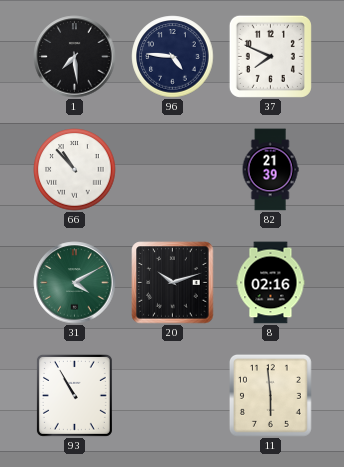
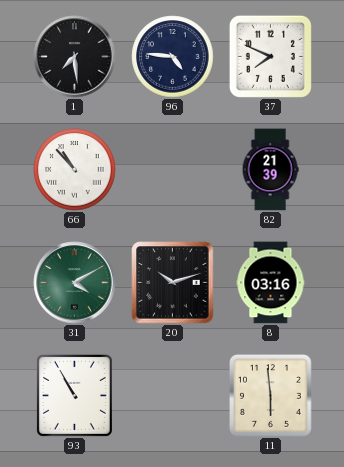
8: 02:16 -> 03:16
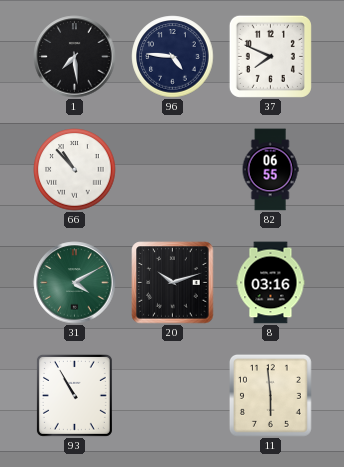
82: 21:39 -> 06:55
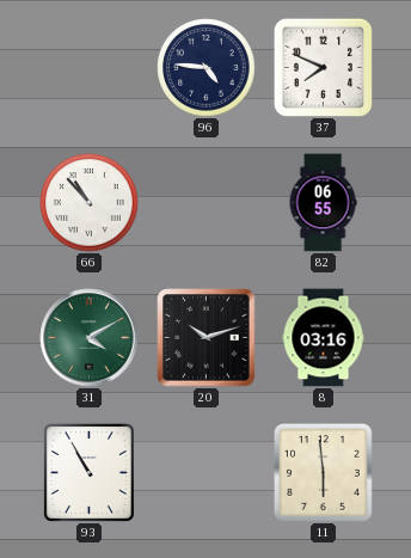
1: 7:29 -> none
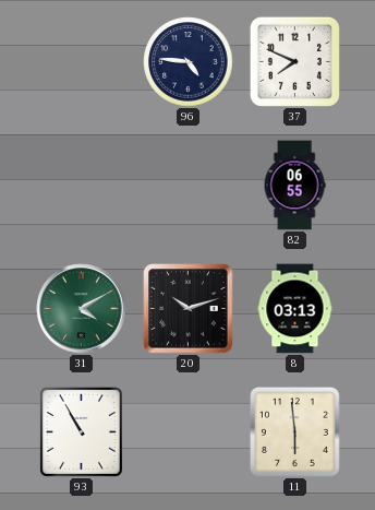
66: 10:53 -> none
8: 03:16 -> 03:13
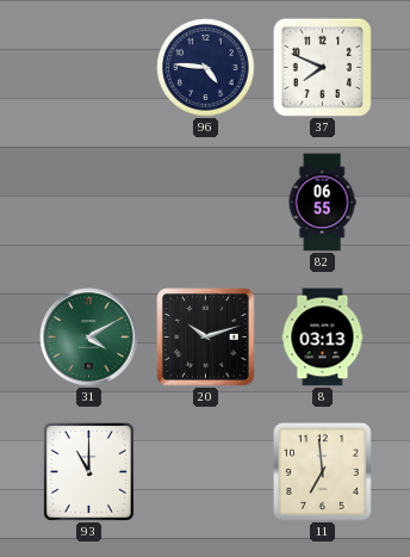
93: 10:55 -> 11:00
11: 5:59 -> 6:59
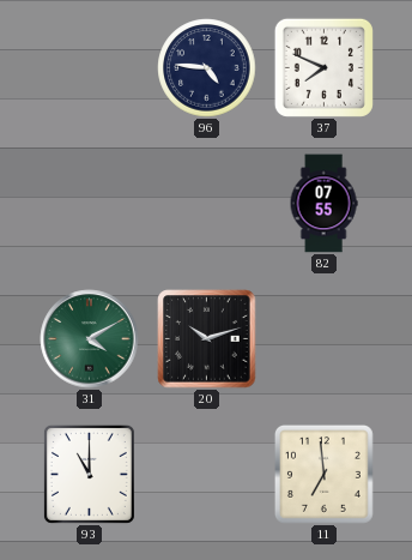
82: 06:55 -> 07:55
8: 03:13 -> none
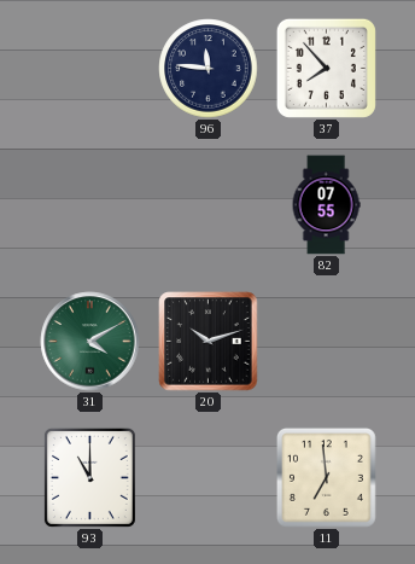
96: 4:46 -> 11:46
37: 7:49 -> 7:53
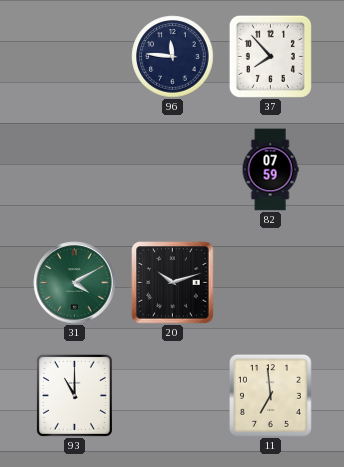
82: 07:55 -> 07:59
